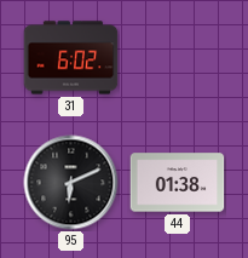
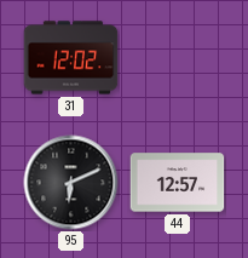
31: 6:02 -> 12:02
44: 01:38 -> 12:57
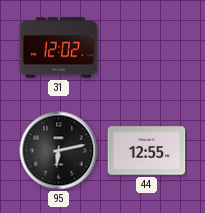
95: 6:11 -> 6:13
44: 12:57 -> 12:55
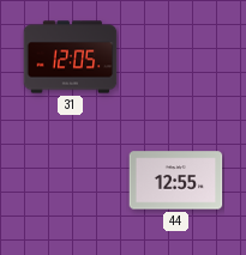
31: 12:02 -> 12:05
95: 6:13 -> none
